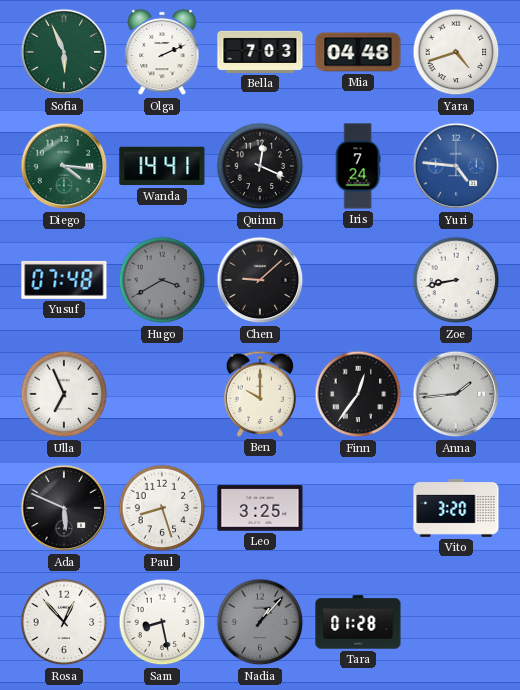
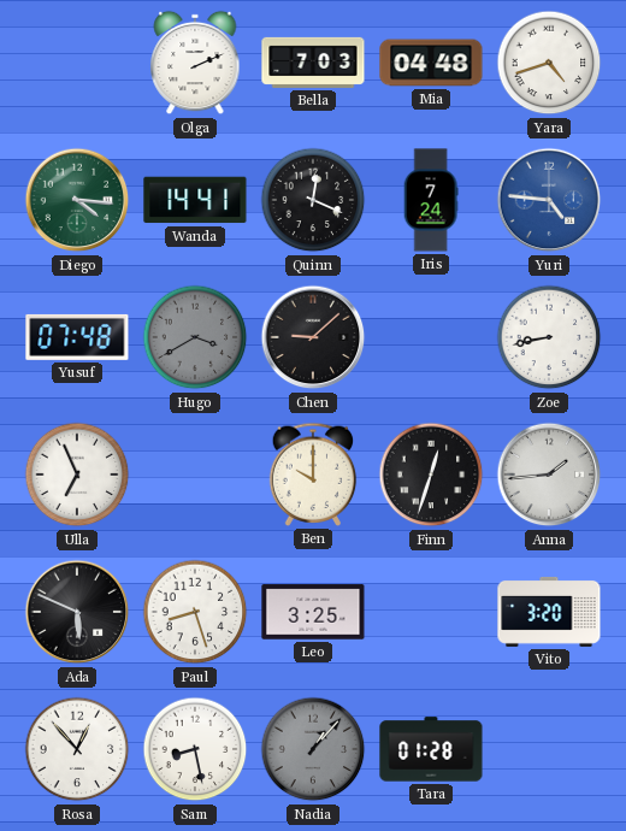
Sofia: 5:56 -> none
Finn: 12:36 -> 12:33
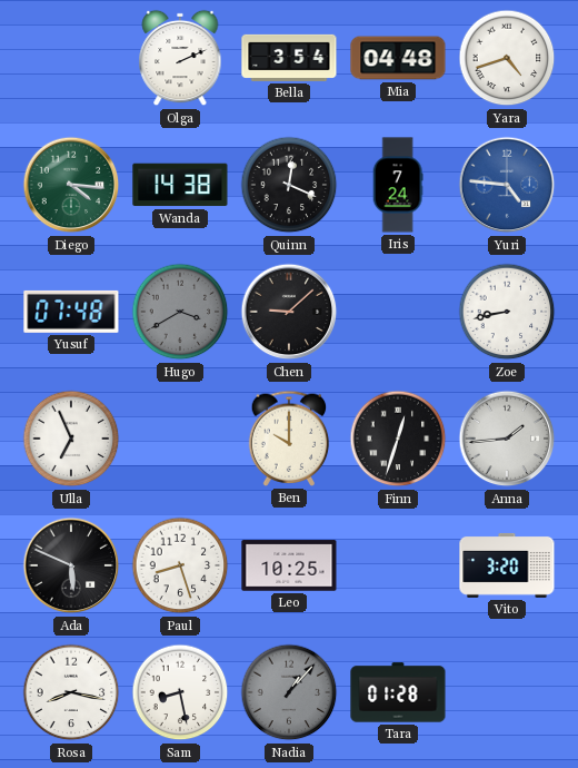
Bella: 7:03 -> 3:54
Wanda: 14:41 -> 14:38
Leo: 3:25 -> 10:25
Rosa: 12:53 -> 8:17
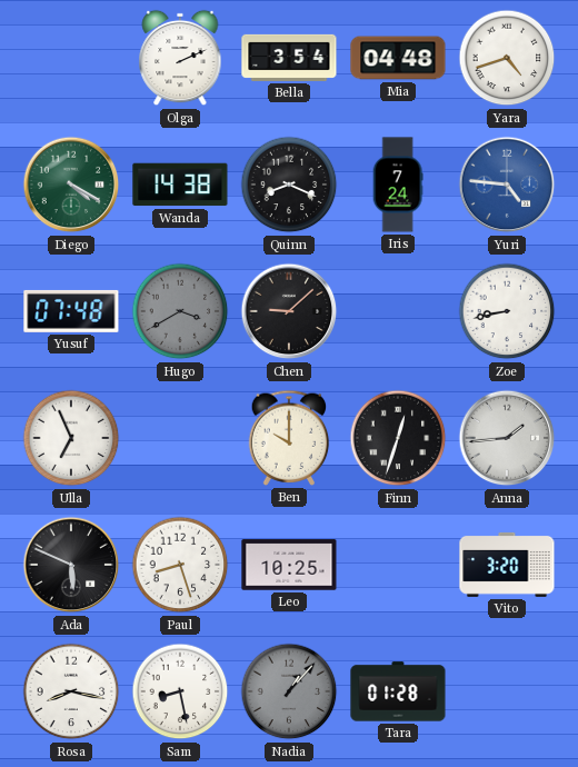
Diego: 4:16 -> 4:20
Quinn: 12:19 -> 8:19
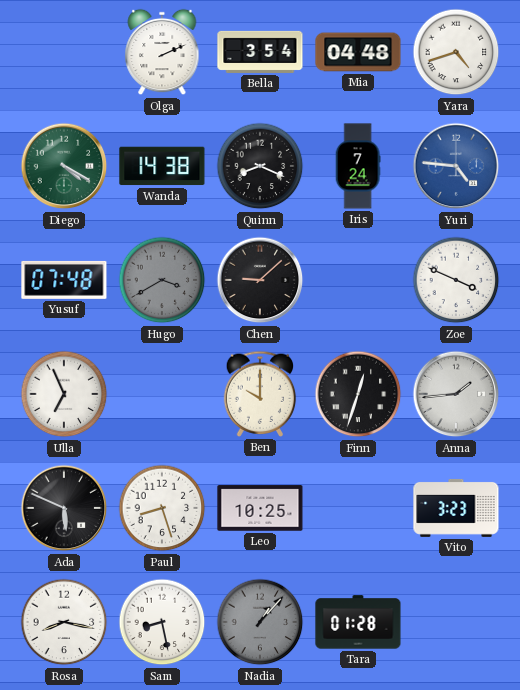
Zoe: 8:43 -> 3:49
Vito: 3:20 -> 3:23
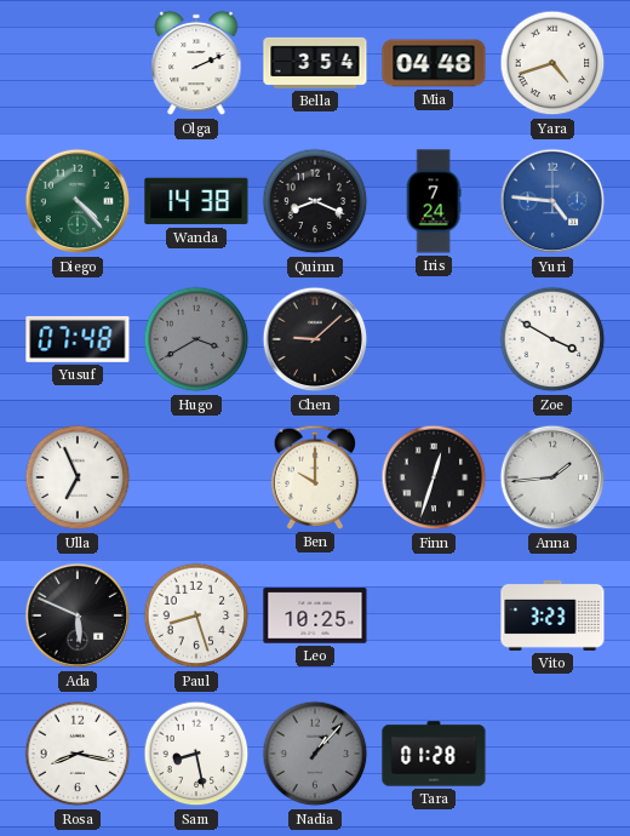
Diego: 4:20 -> 4:23
Zoe: 3:49 -> 3:50
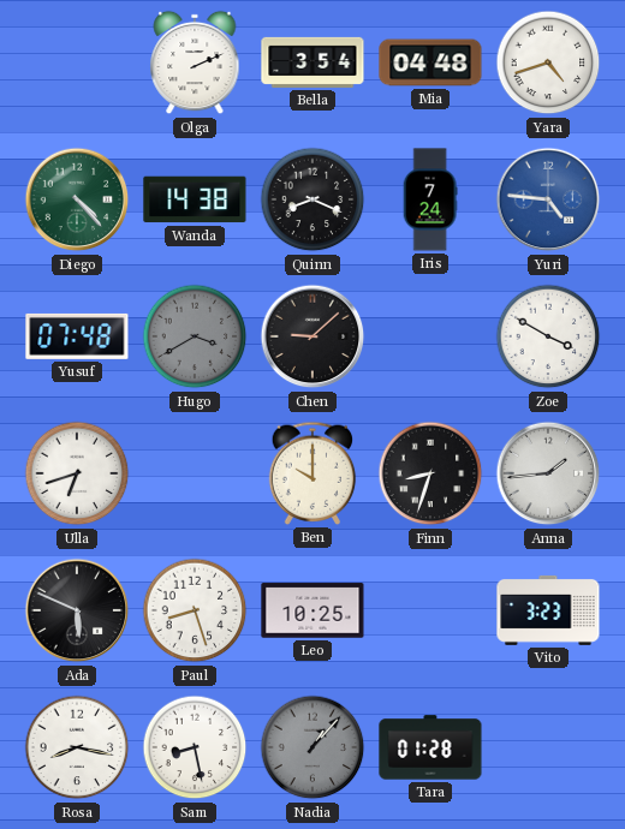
Ulla: 6:56 -> 6:42
Finn: 12:33 -> 8:33
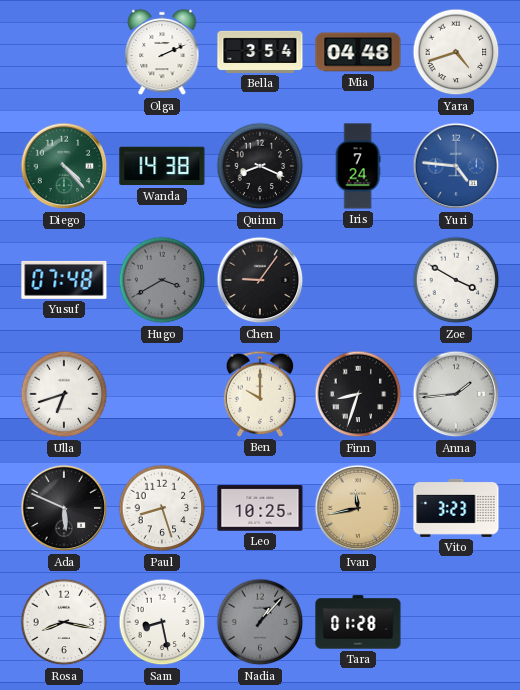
Chen: 9:08 -> 9:06
Ivan: none -> 11:43
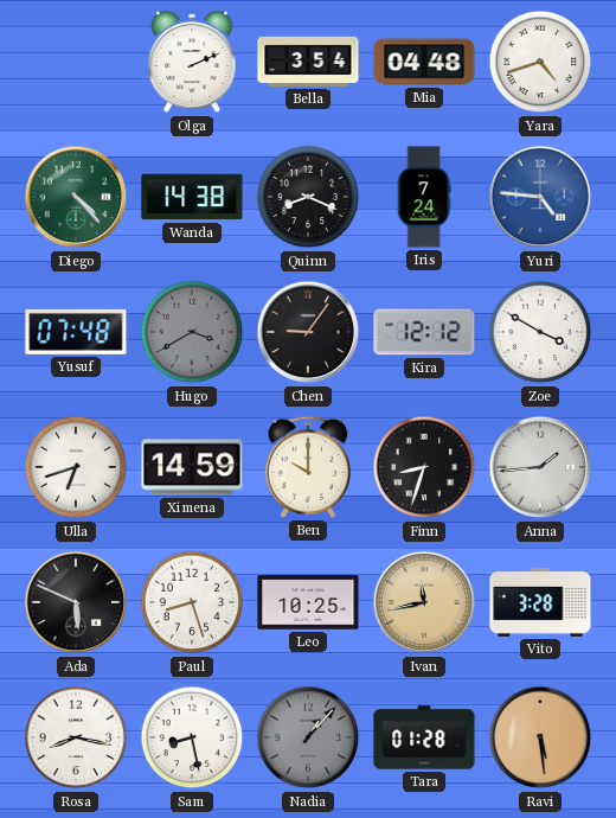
Kira: none -> 12:12
Ximena: none -> 14:59
Vito: 3:23 -> 3:28
Ravi: none -> 5:29
